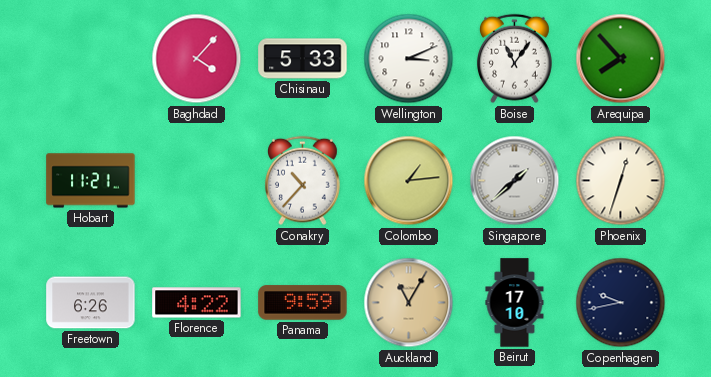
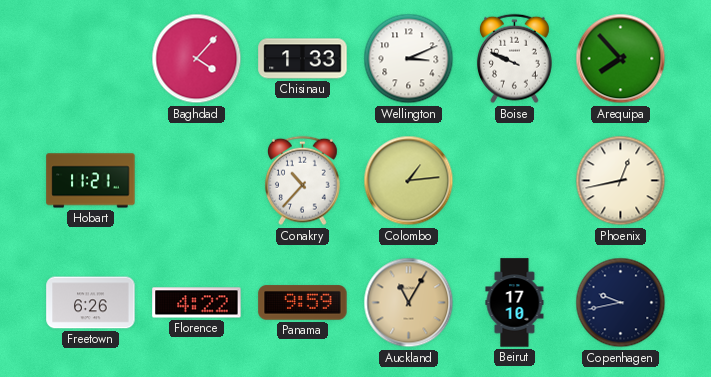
Chisinau: 5:33 -> 1:33
Boise: 11:06 -> 9:49
Singapore: 1:38 -> none
Phoenix: 12:33 -> 12:43
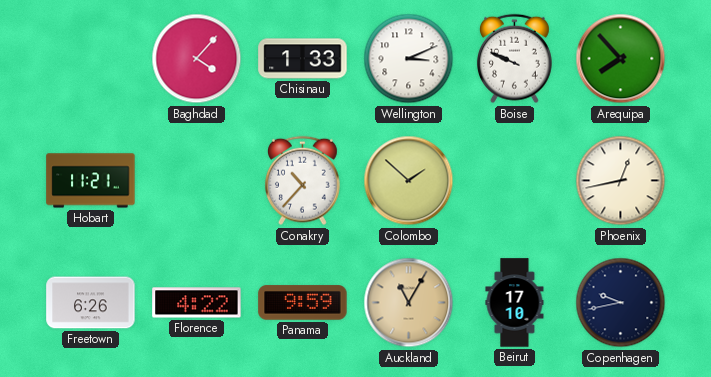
Colombo: 1:14 -> 1:52
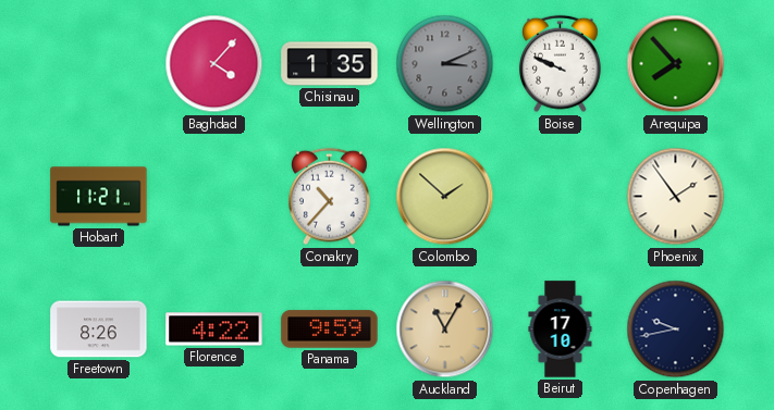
Chisinau: 1:33 -> 1:35
Wellington dial: white -> grey
Phoenix: 12:43 -> 1:54
Freetown: 6:26 -> 8:26
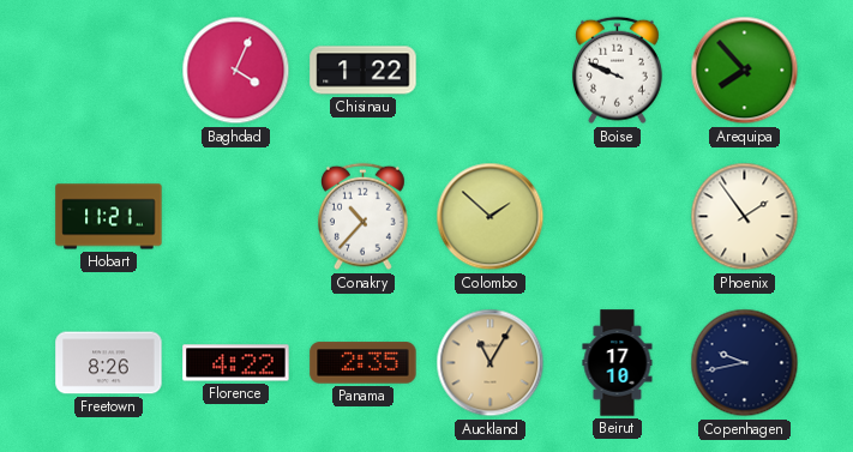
Baghdad: 4:07 -> 4:04
Chisinau: 1:35 -> 1:22
Wellington: 3:11 -> none
Panama: 9:59 -> 2:35
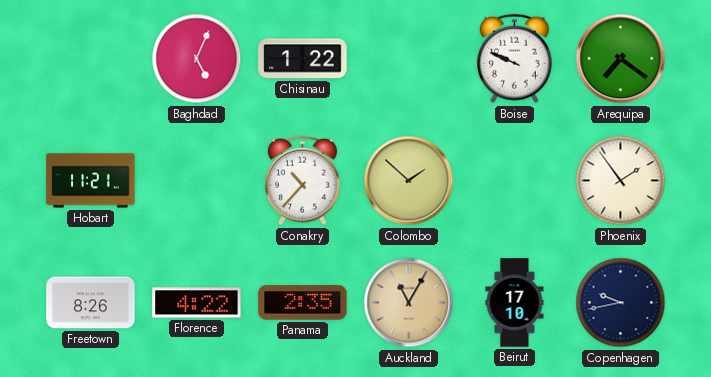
Baghdad: 4:04 -> 5:04
Arequipa: 7:53 -> 7:21
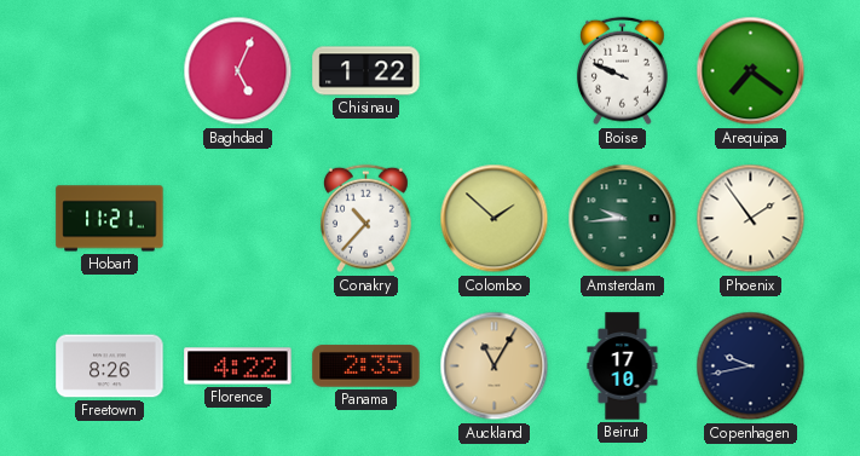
Amsterdam: none -> 9:44
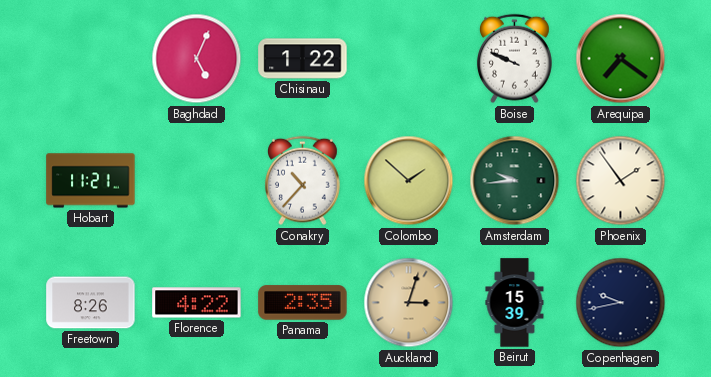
Auckland: 11:05 -> 3:03
Beirut: 17:10 -> 15:39
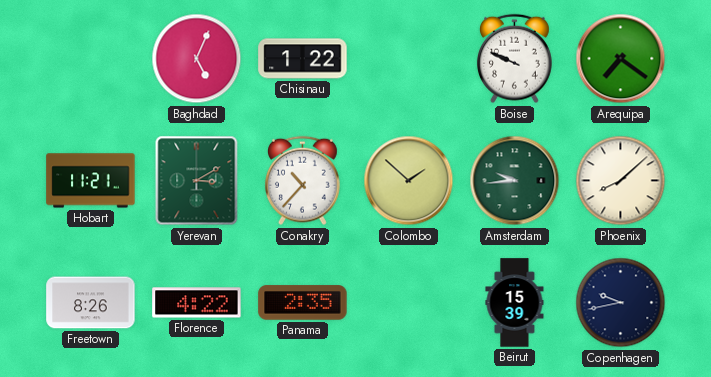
Yerevan: none -> 3:10
Phoenix: 1:54 -> 8:08
Auckland: 3:03 -> none
